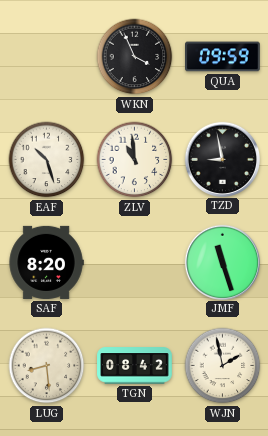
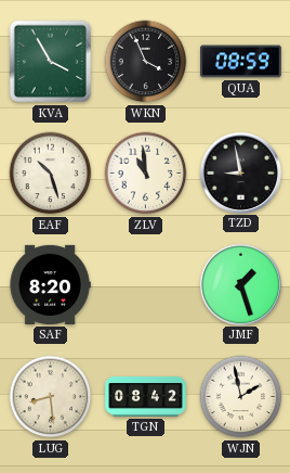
KVA: none -> 3:55
QUA: 09:59 -> 08:59
JMF: 11:27 -> 1:27
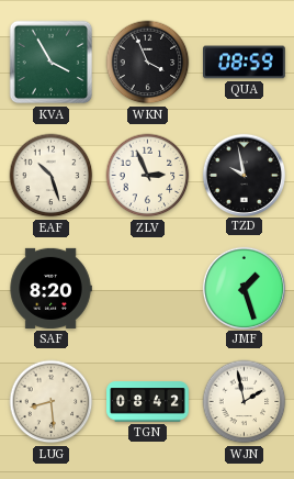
ZLV: 10:59 -> 2:56
TZD: 8:58 -> 9:58
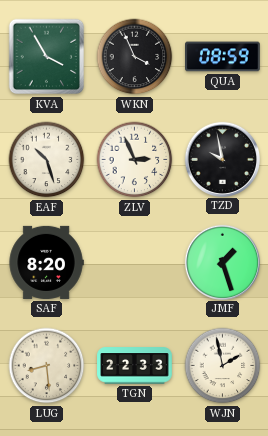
TGN: 08:42 -> 22:33
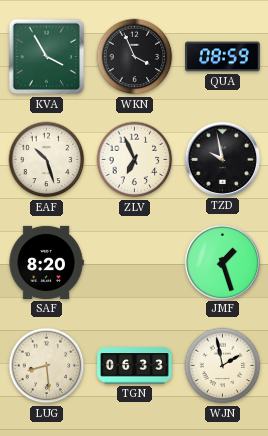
ZLV: 2:56 -> 6:56
TGN: 22:33 -> 06:33
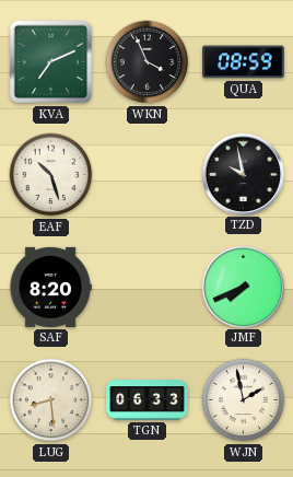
KVA: 3:55 -> 7:11
ZLV: 6:56 -> none
JMF: 1:27 -> 7:41
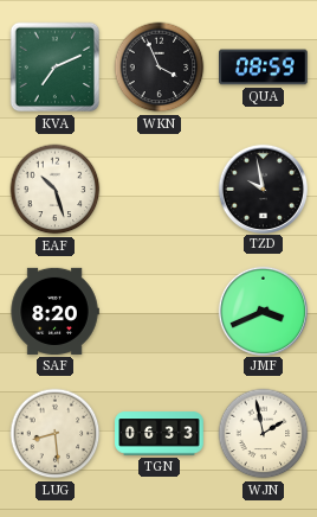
JMF: 7:41 -> 3:41
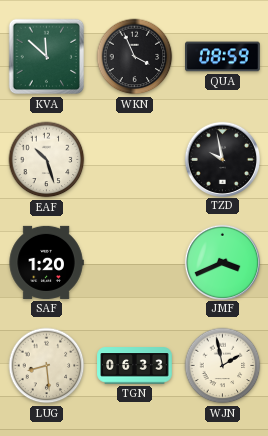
KVA: 7:11 -> 11:52
SAF: 8:20 -> 1:20
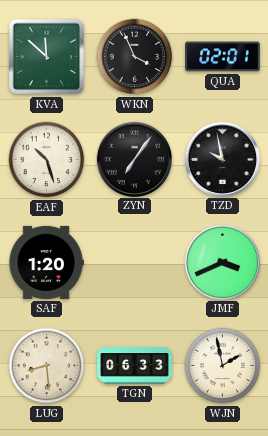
QUA: 08:59 -> 02:01
ZYN: none -> 7:06
